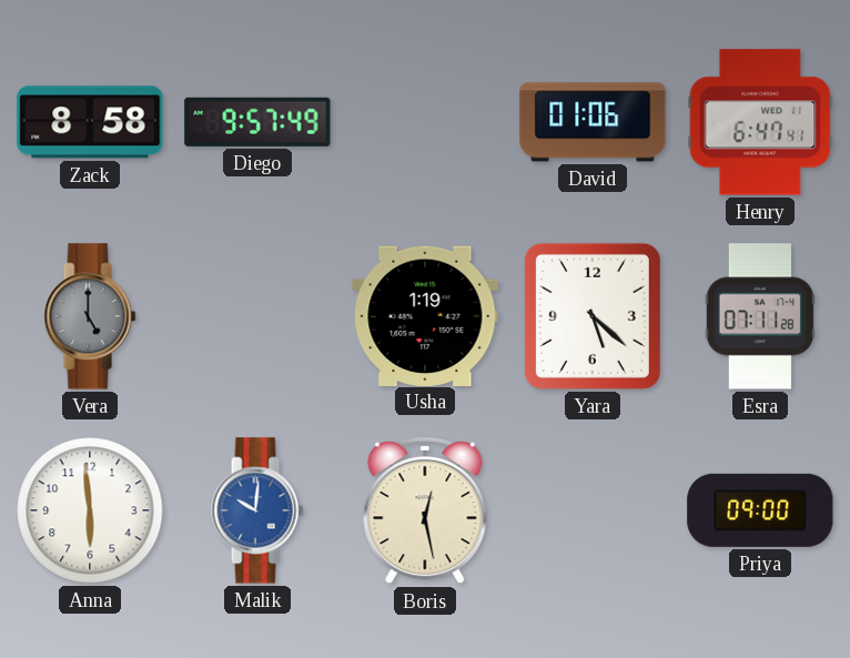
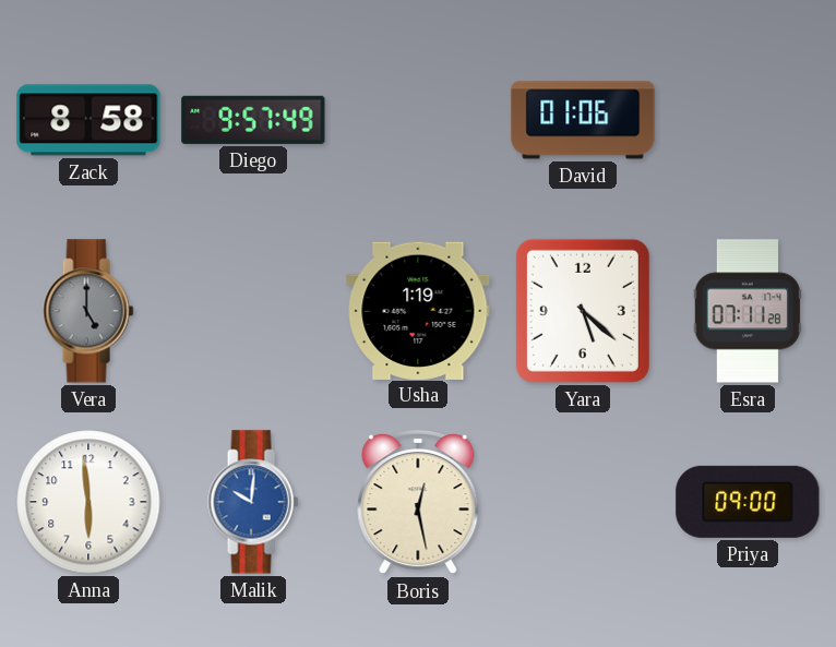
Henry: 6:47 -> none
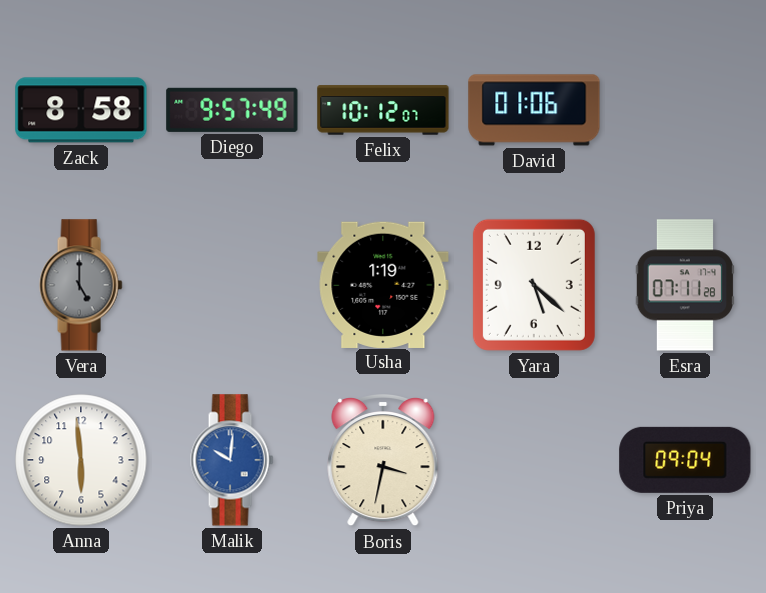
Felix: none -> 10:12
Boris: 12:28 -> 3:32
Priya: 09:00 -> 09:04
